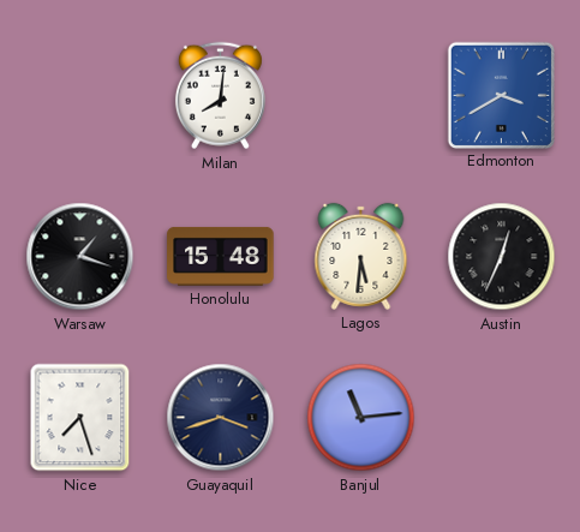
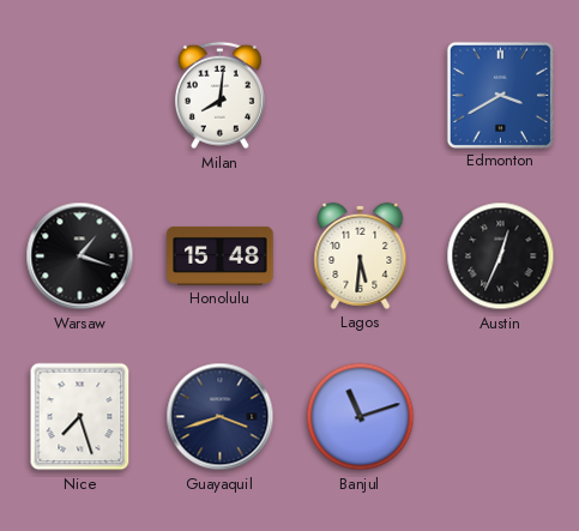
Banjul: 11:14 -> 11:12
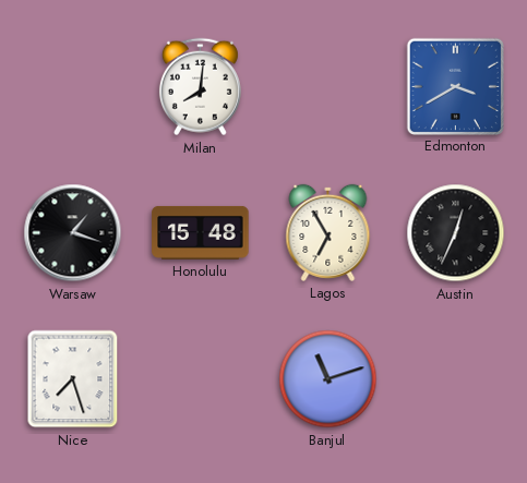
Lagos: 5:31 -> 6:55
Guayaquil: 3:42 -> none
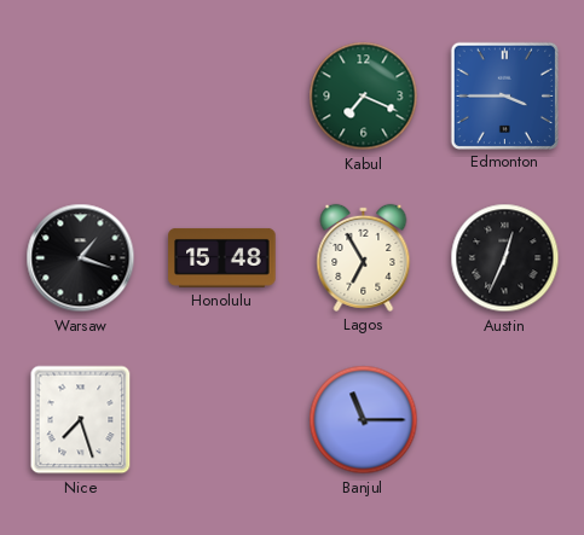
Milan: 8:01 -> none
Kabul: none -> 7:19
Edmonton: 3:40 -> 3:45
Banjul: 11:12 -> 11:15
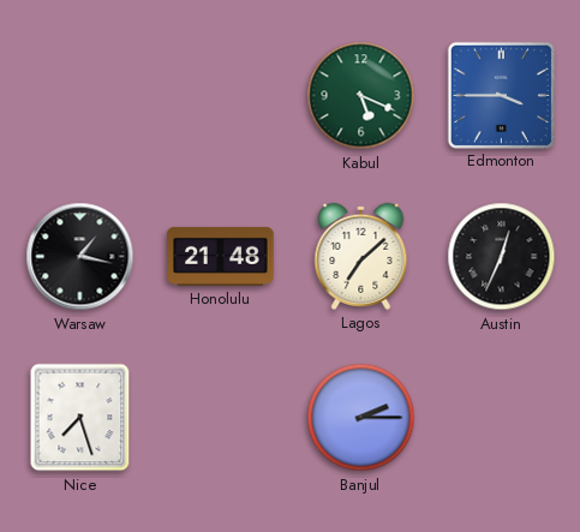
Kabul: 7:19 -> 5:19
Warsaw: 1:18 -> 1:17
Honolulu: 15:48 -> 21:48
Lagos: 6:55 -> 7:08
Banjul: 11:15 -> 2:15
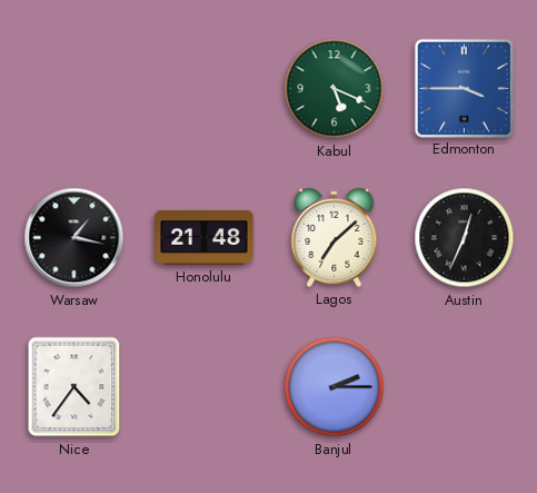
Nice: 7:27 -> 4:36
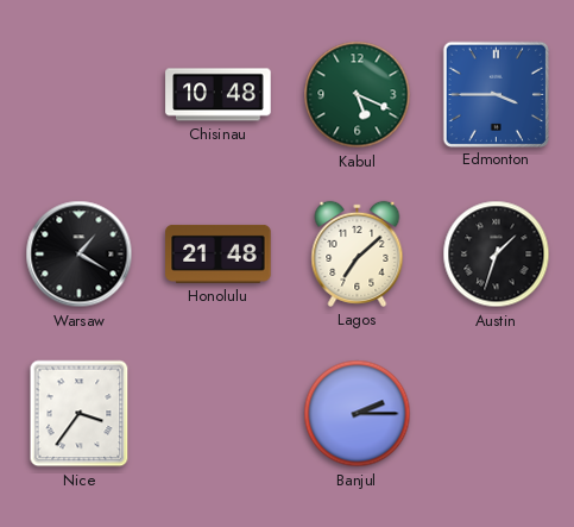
Chisinau: none -> 10:48
Warsaw: 1:17 -> 1:20
Austin: 12:34 -> 1:33
Nice: 4:36 -> 3:36
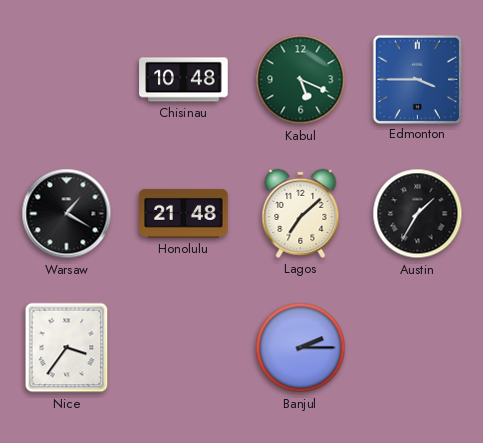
Austin: 1:33 -> 1:35
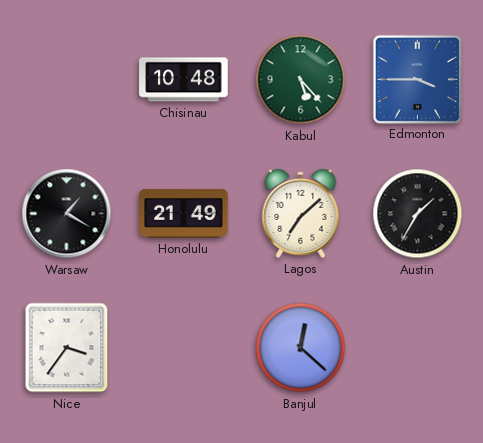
Kabul: 5:19 -> 5:23
Honolulu: 21:48 -> 21:49
Banjul: 2:15 -> 12:22
